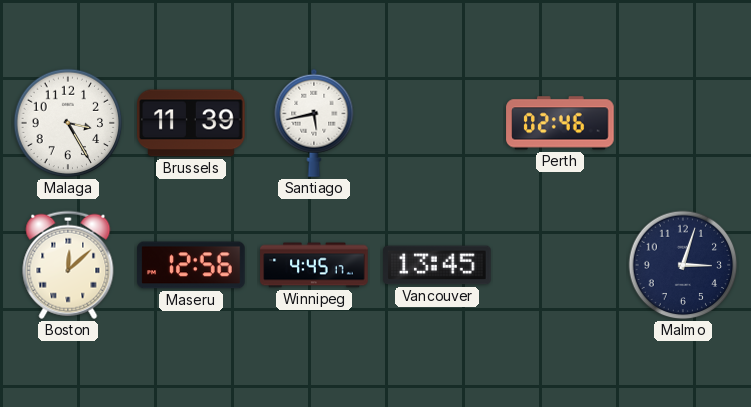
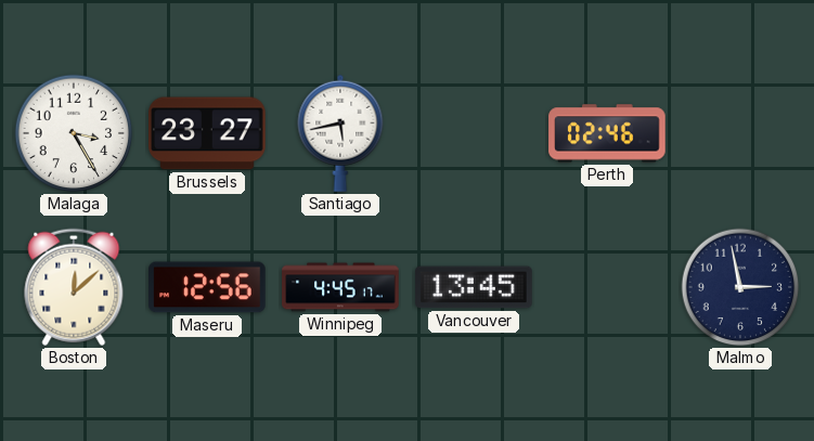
Brussels: 11:39 -> 23:27
Malmo: 3:03 -> 2:58
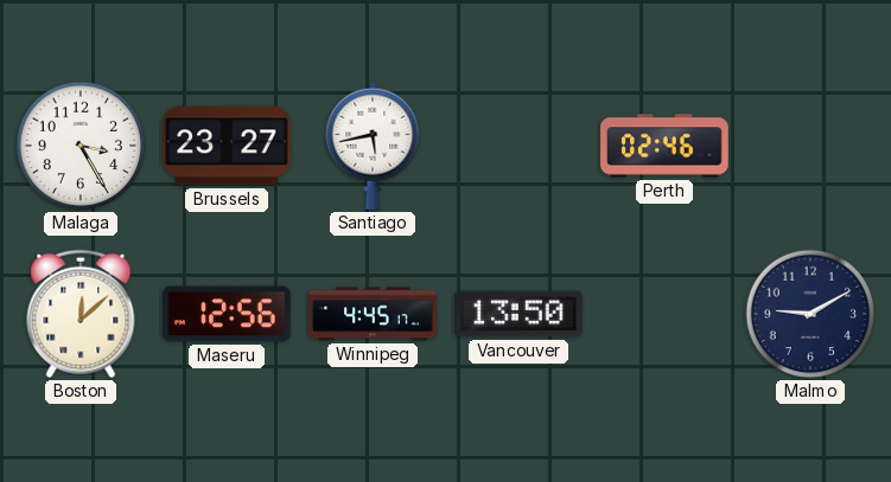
Vancouver: 13:45 -> 13:50
Malmo: 2:58 -> 9:10
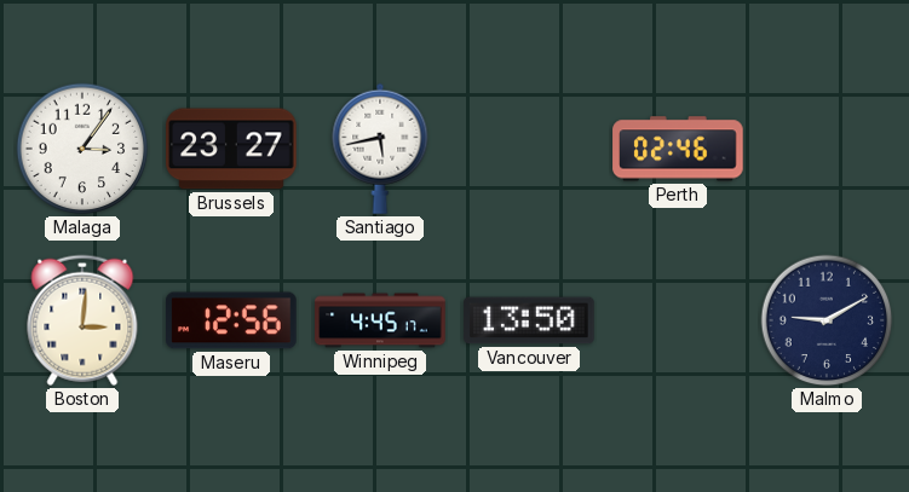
Malaga: 3:25 -> 3:06
Boston: 12:08 -> 3:01
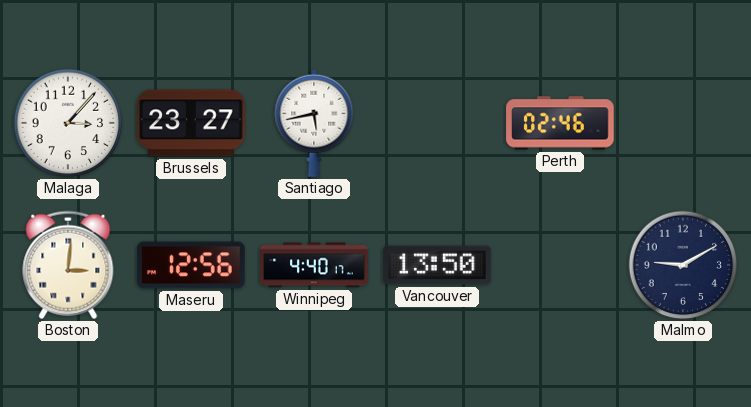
Malaga: 3:06 -> 3:07
Winnipeg: 4:45 -> 4:40
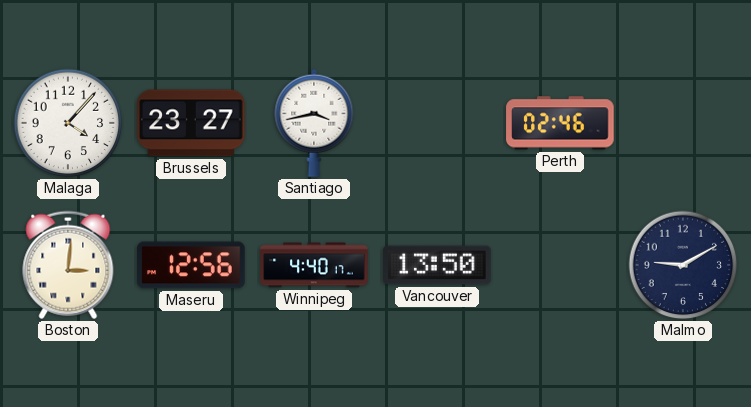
Malaga: 3:07 -> 4:07
Santiago: 5:43 -> 3:43
